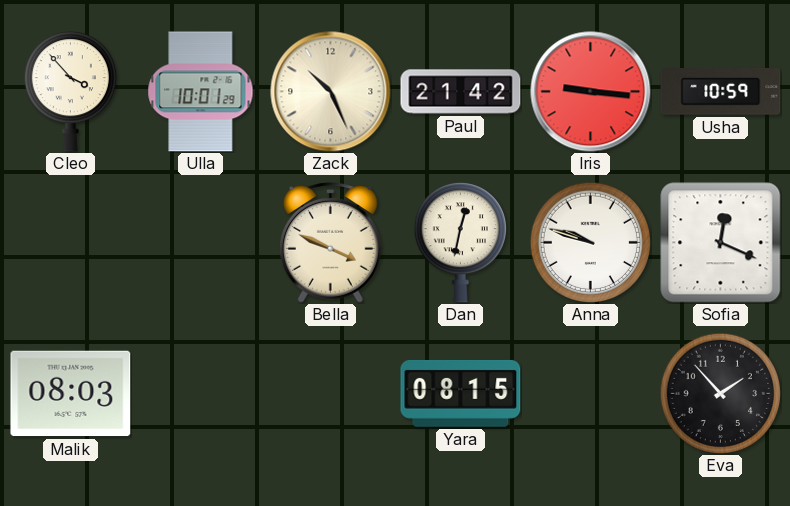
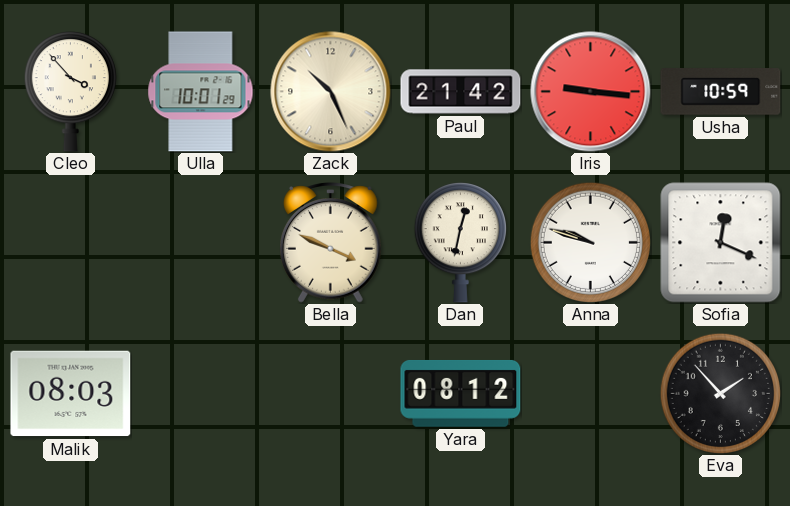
Yara: 08:15 -> 08:12
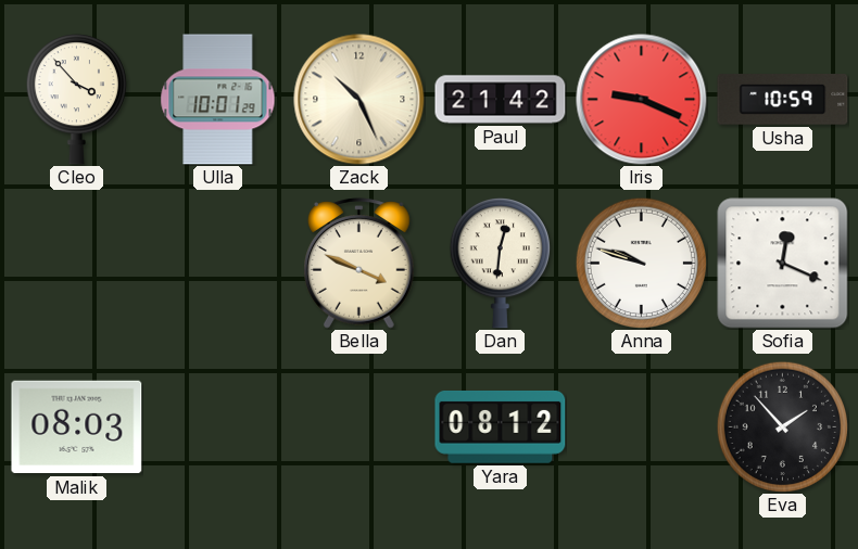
Iris: 9:16 -> 9:19
Dan: 12:32 -> 12:31
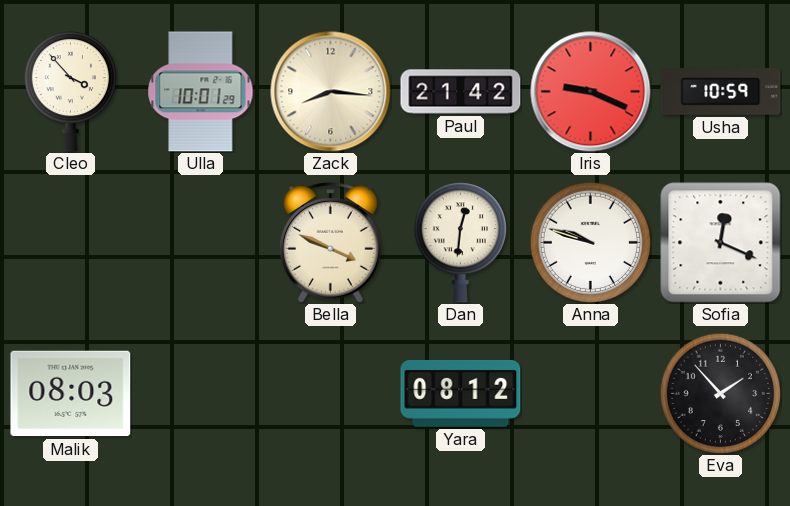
Zack: 10:26 -> 8:16
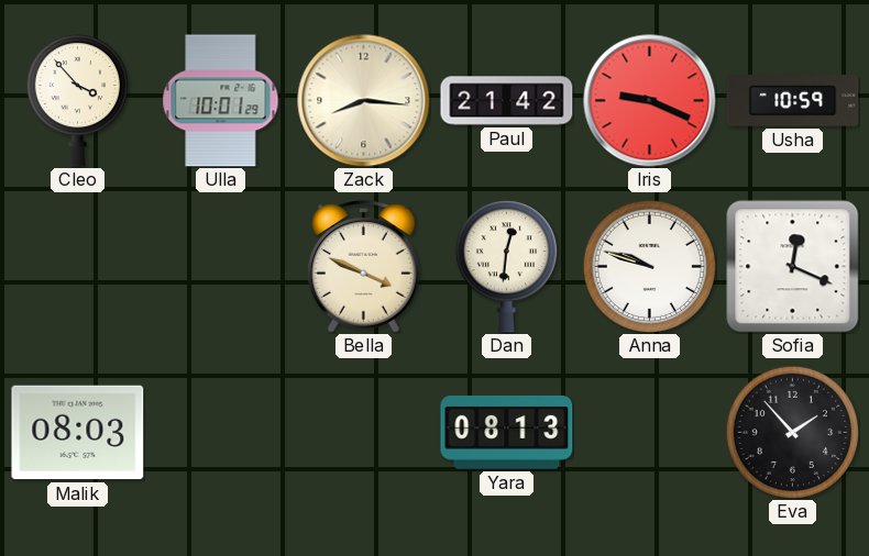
Yara: 08:12 -> 08:13
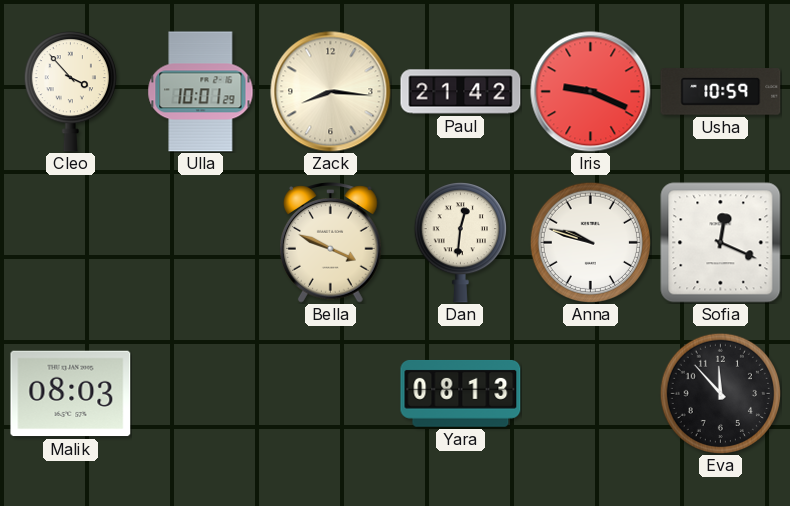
Eva: 1:53 -> 11:53
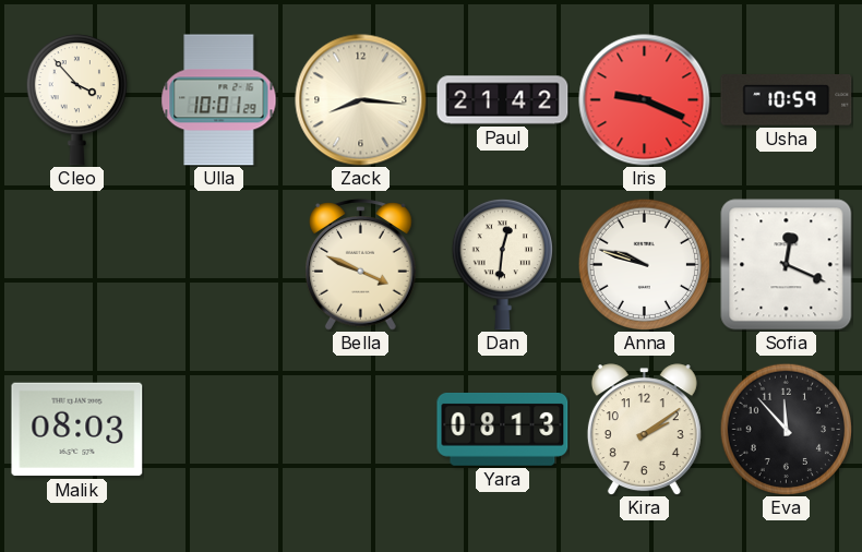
Kira: none -> 2:09
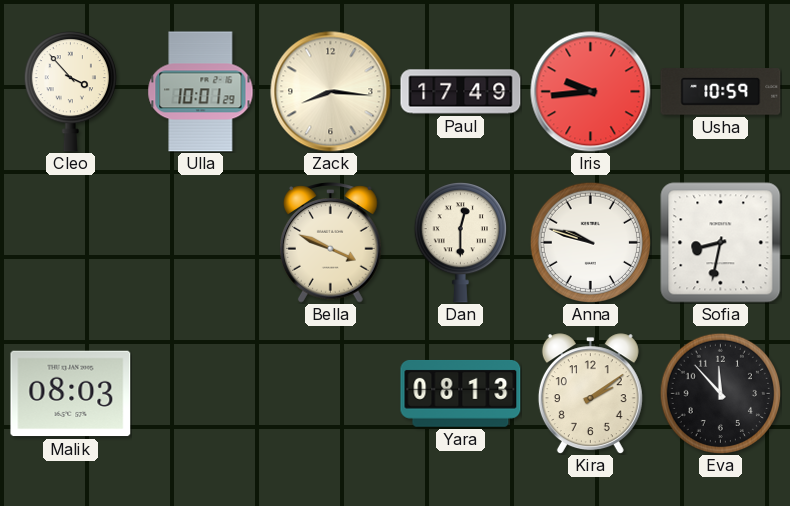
Paul: 21:42 -> 17:49
Iris: 9:19 -> 9:44
Dan: 12:31 -> 12:30
Sofia: 12:19 -> 8:32
